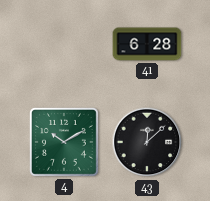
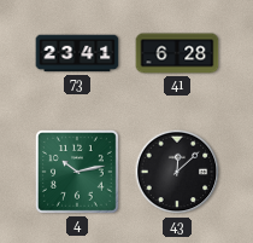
73: none -> 23:41
4: 10:10 -> 10:13
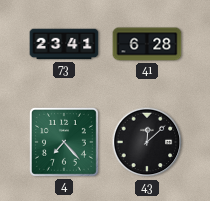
4: 10:13 -> 7:23
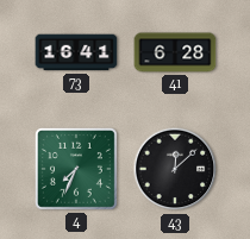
73: 23:41 -> 16:41
4: 7:23 -> 7:34
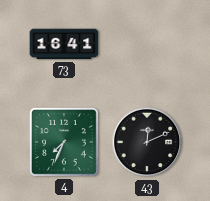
41: 6:28 -> none
43: 12:08 -> 12:11
